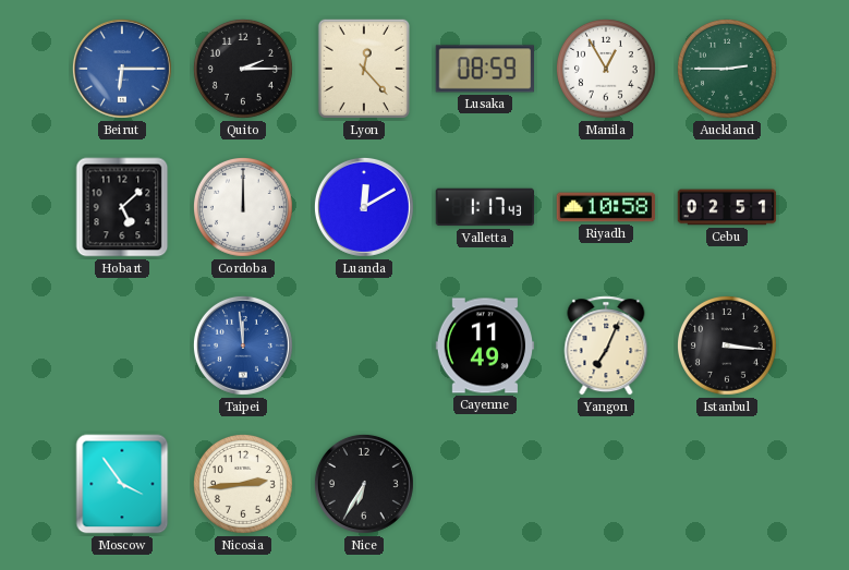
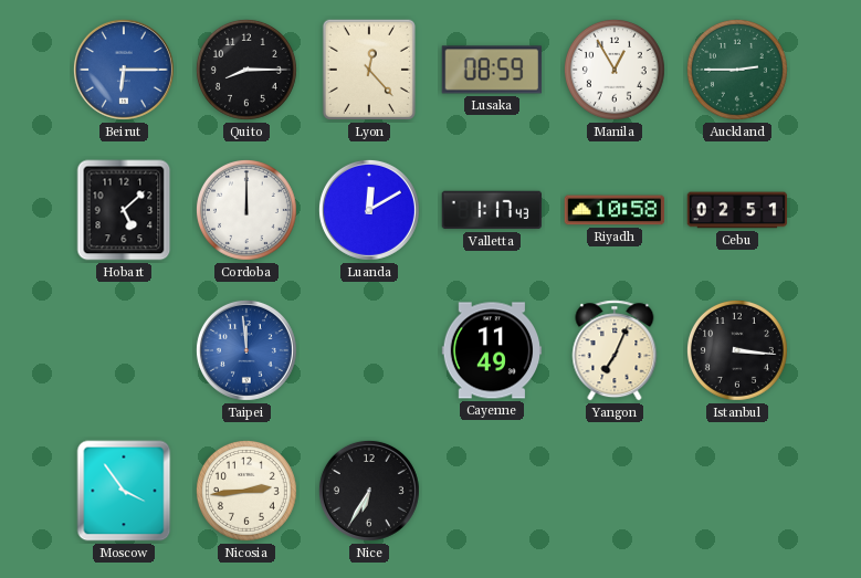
Quito: 2:15 -> 8:15
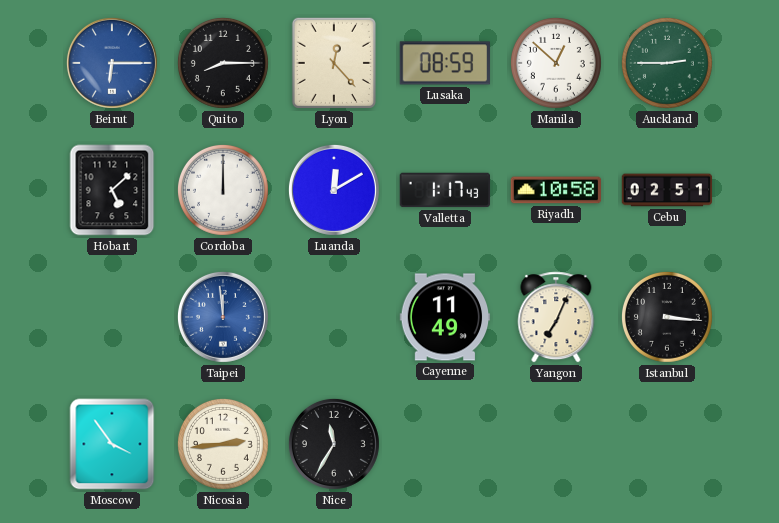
Manila: 12:55 -> 12:52
Nice: 6:35 -> 11:35
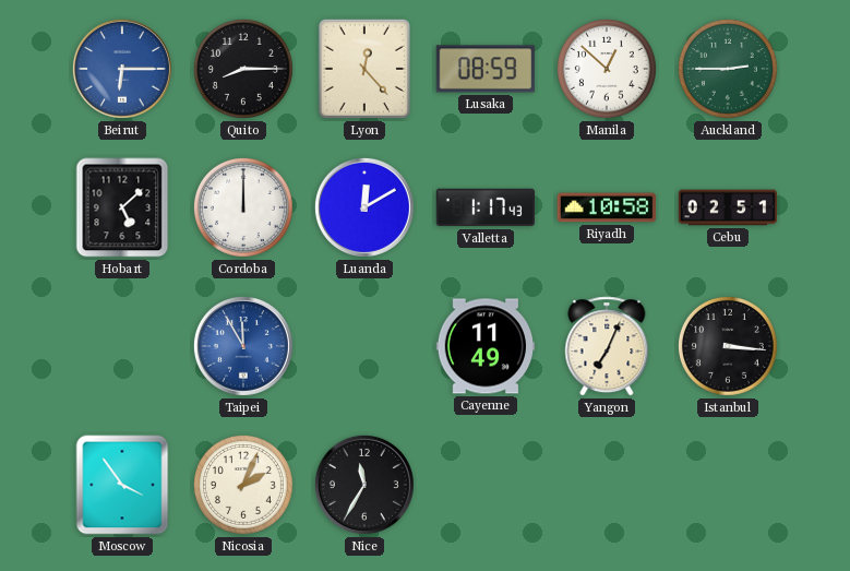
Taipei: 11:59 -> 11:55
Nicosia: 2:44 -> 2:04
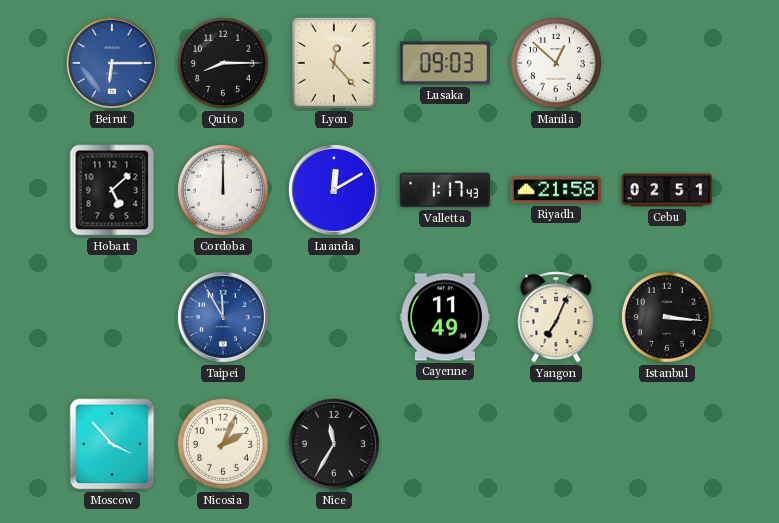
Lusaka: 08:59 -> 09:03
Auckland: 2:45 -> none
Riyadh: 10:58 -> 21:58
Moscow: 3:54 -> 3:53
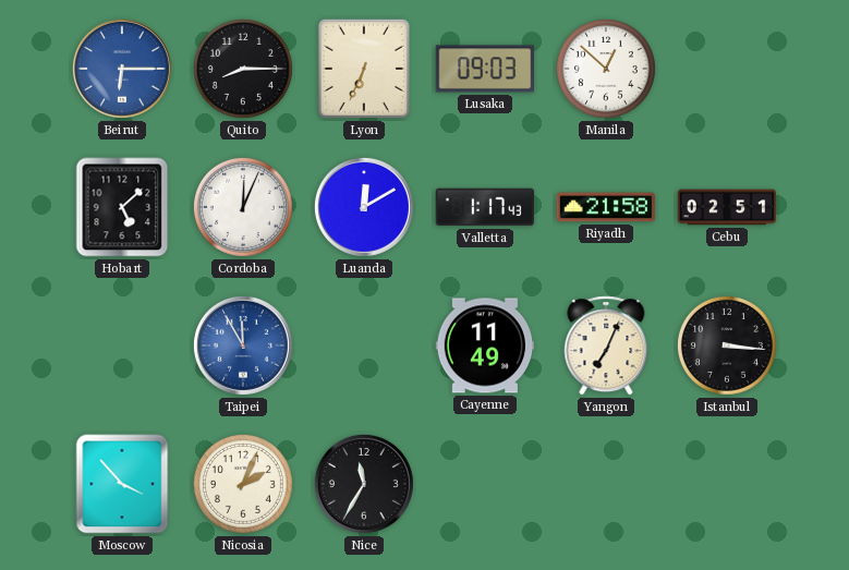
Lyon: 12:23 -> 6:34
Cordoba: 12:00 -> 12:04
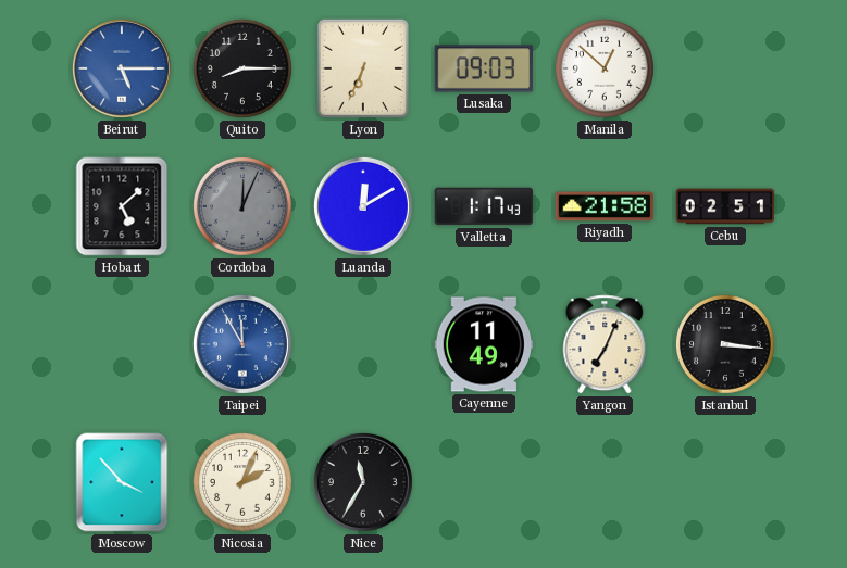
Beirut: 6:15 -> 5:15
Cordoba dial: white -> grey
